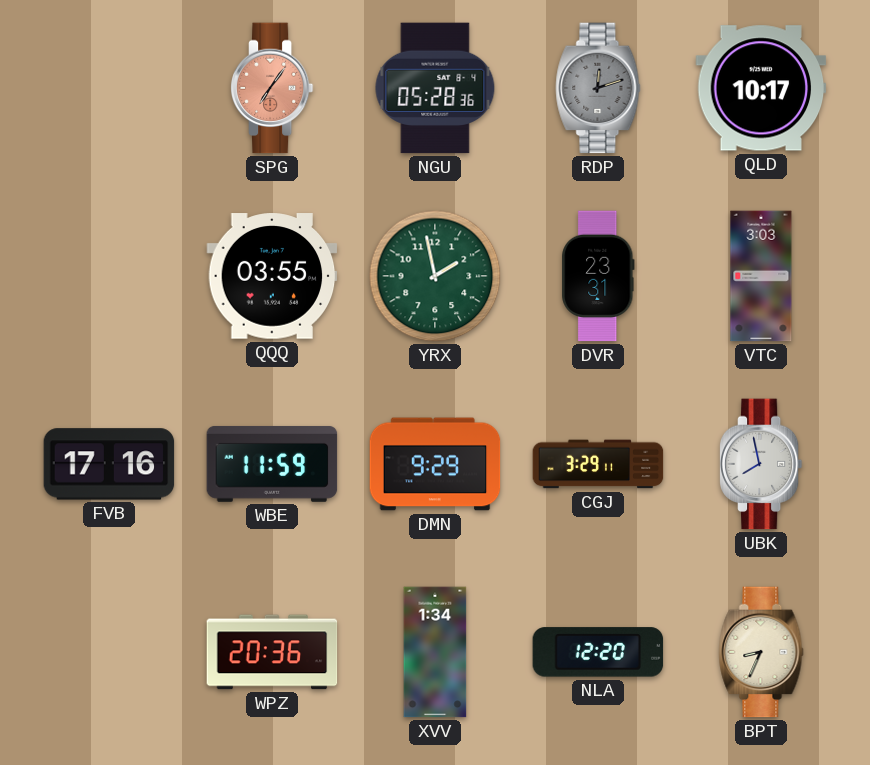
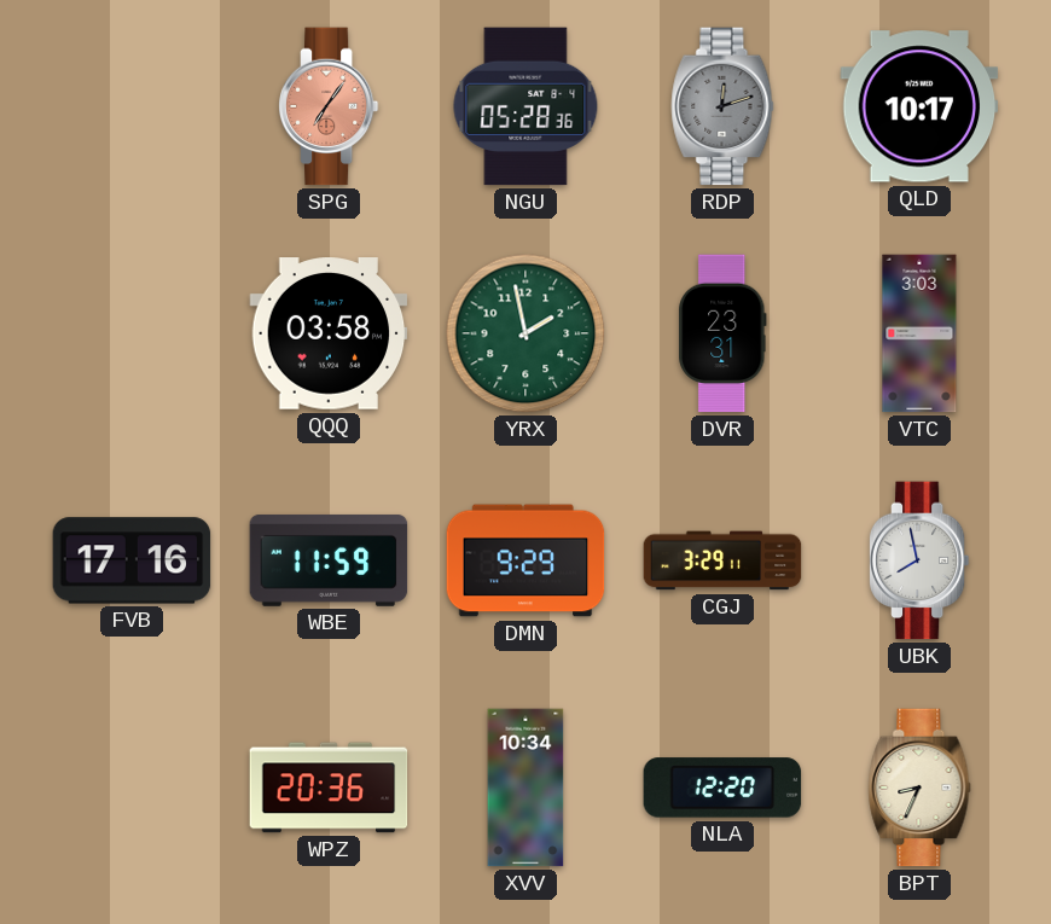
QQQ: 03:55 -> 03:58
XVV: 1:34 -> 10:34
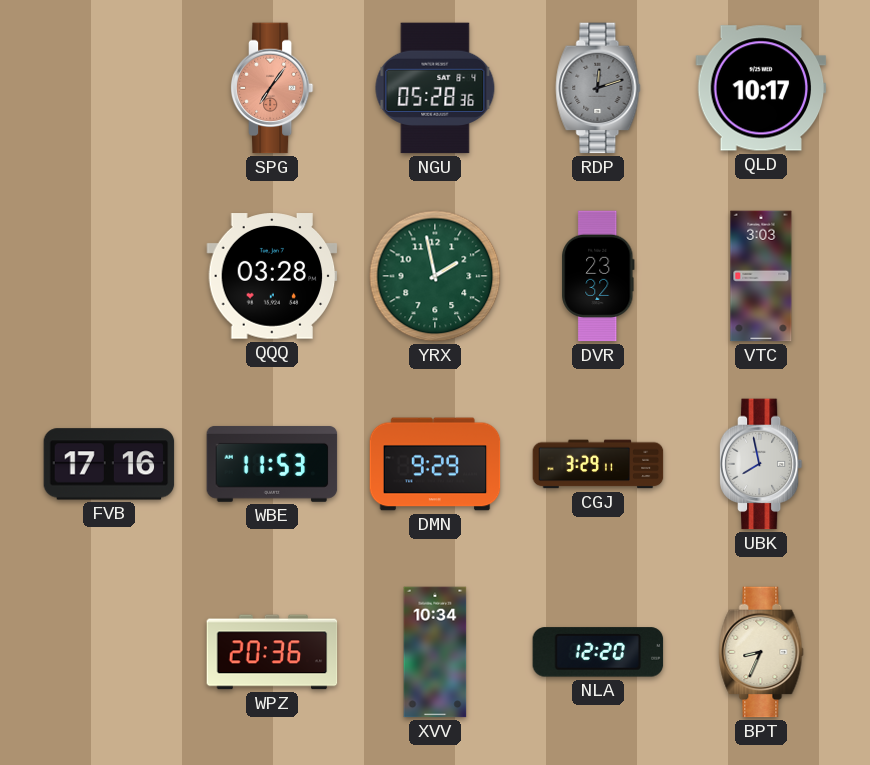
QQQ: 03:58 -> 03:28
DVR: 23:31 -> 23:32
WBE: 11:59 -> 11:53
